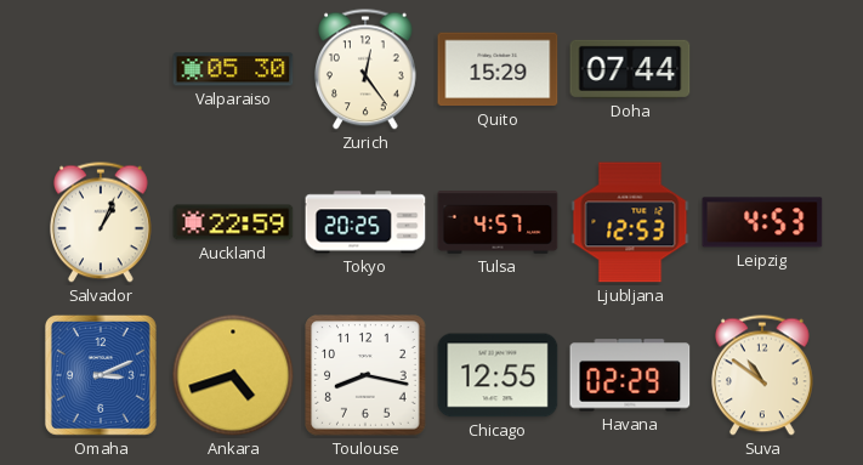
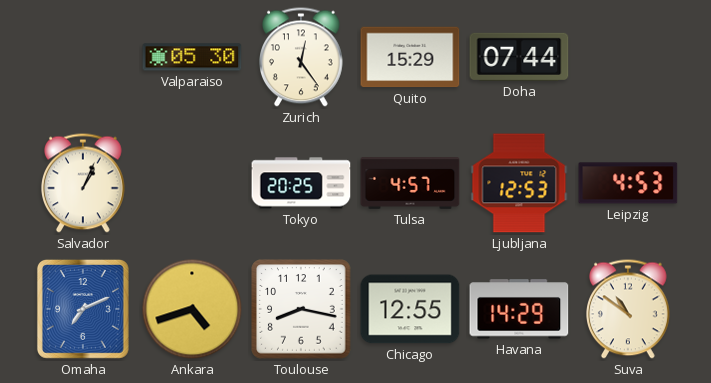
Auckland: 22:59 -> none
Omaha: 3:11 -> 7:11
Havana: 02:29 -> 14:29
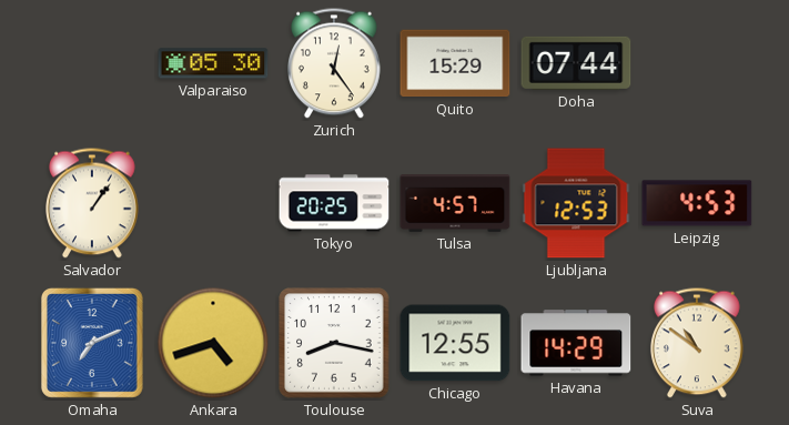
Salvador: 1:04 -> 1:06
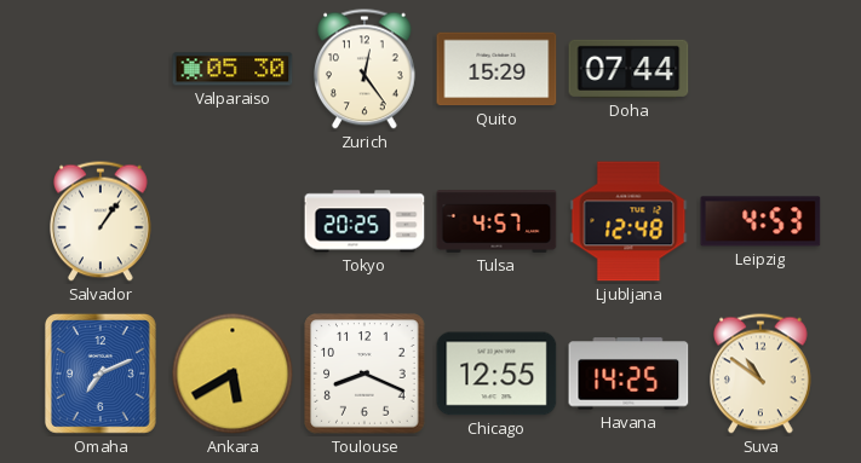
Ljubljana: 12:53 -> 12:48
Ankara: 4:42 -> 5:40
Toulouse: 8:17 -> 8:19
Havana: 14:29 -> 14:25
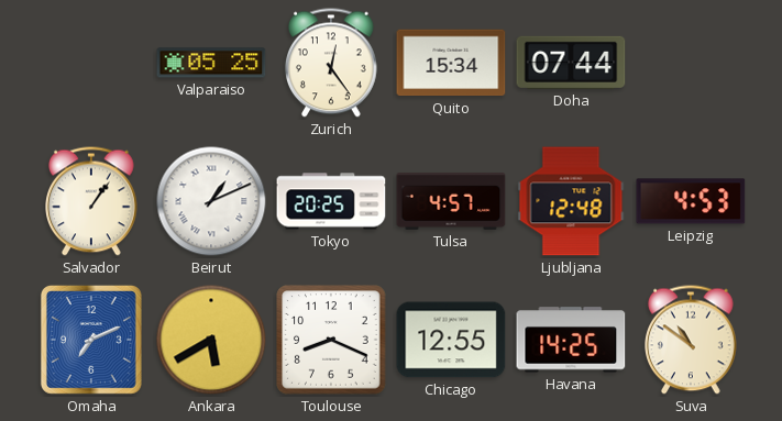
Valparaiso: 05:30 -> 05:25
Quito: 15:29 -> 15:34
Beirut: none -> 1:11
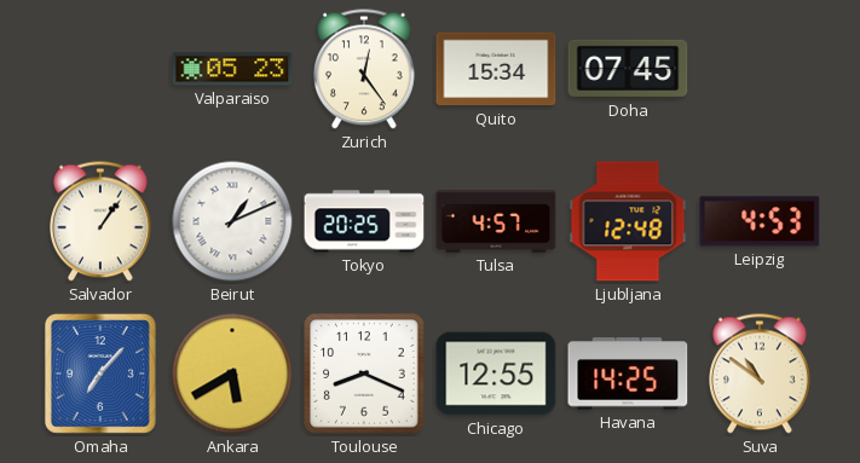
Valparaiso: 05:25 -> 05:23
Doha: 07:44 -> 07:45
Omaha: 7:11 -> 7:07
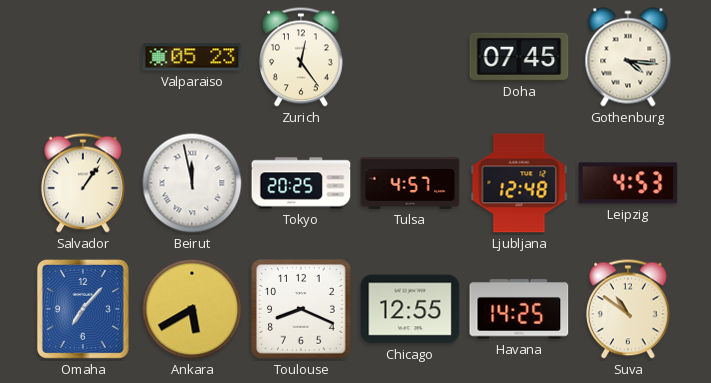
Quito: 15:34 -> none
Gothenburg: none -> 4:16
Beirut: 1:11 -> 11:58
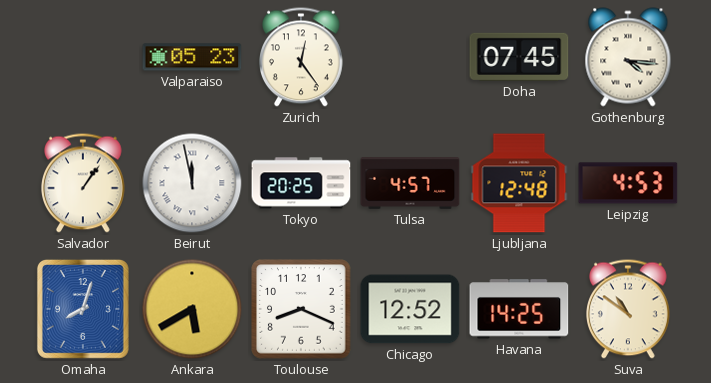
Omaha: 7:07 -> 8:03
Chicago: 12:55 -> 12:52
